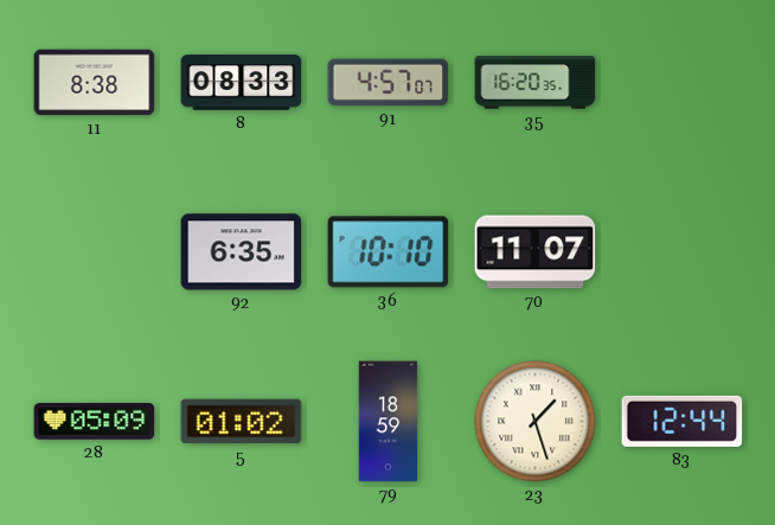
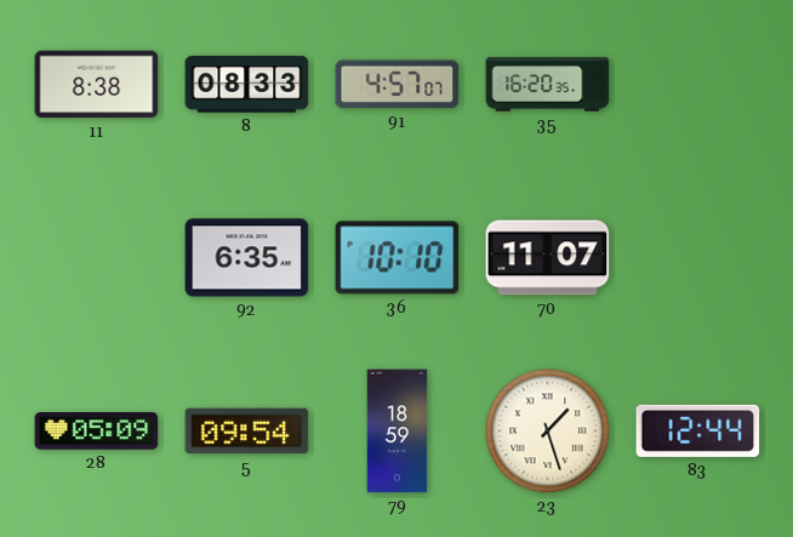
5: 01:02 -> 09:54
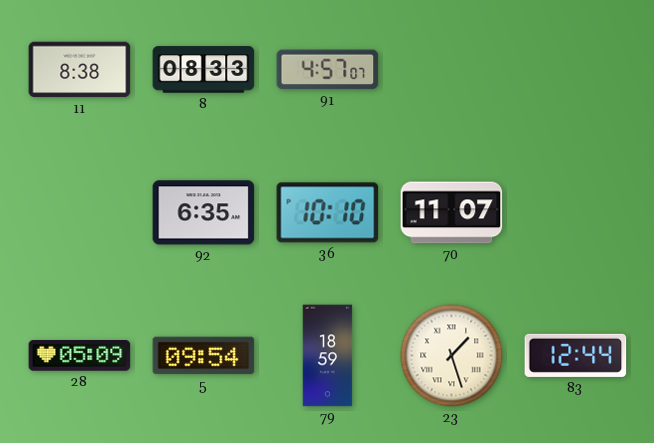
35: 16:20 -> none
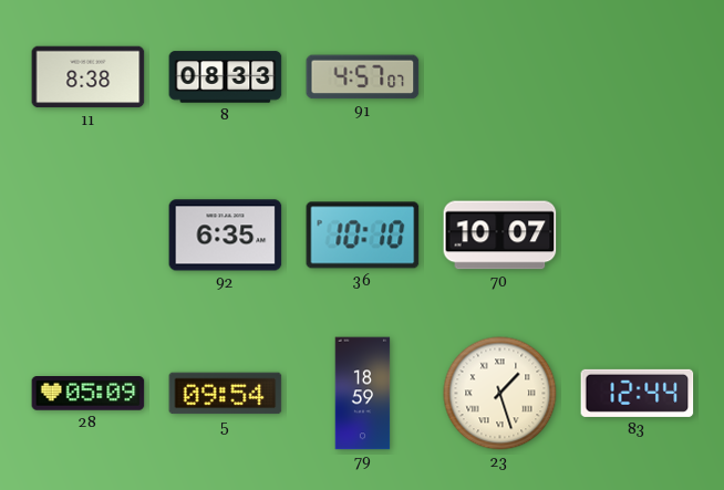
70: 11:07 -> 10:07
